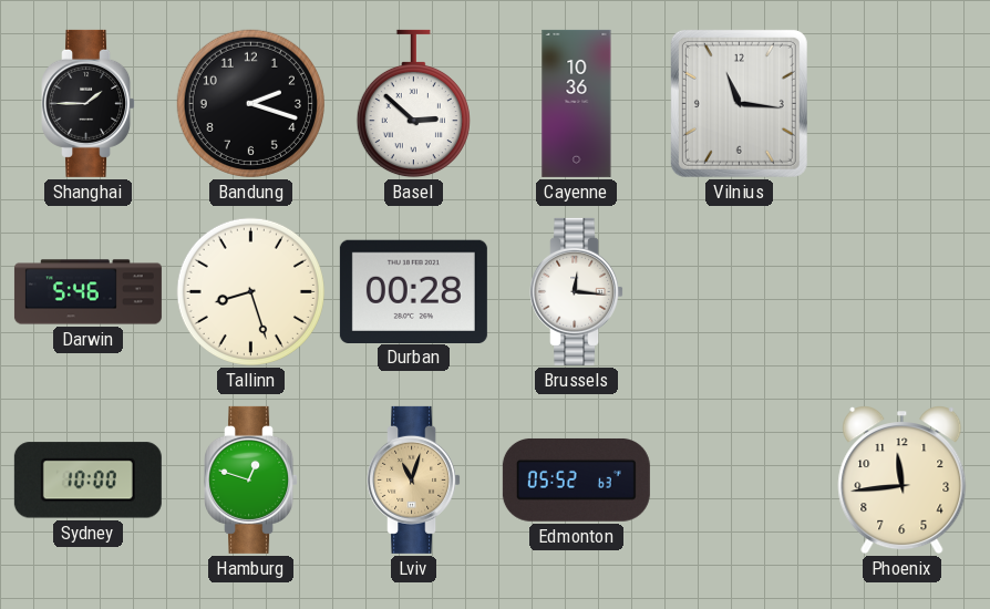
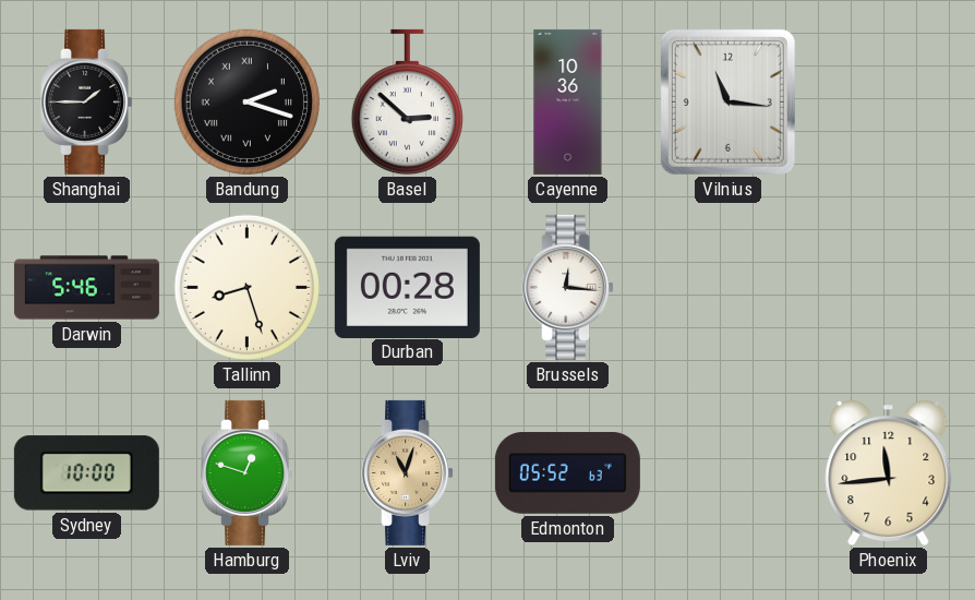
Bandung numerals: Arabic -> Roman
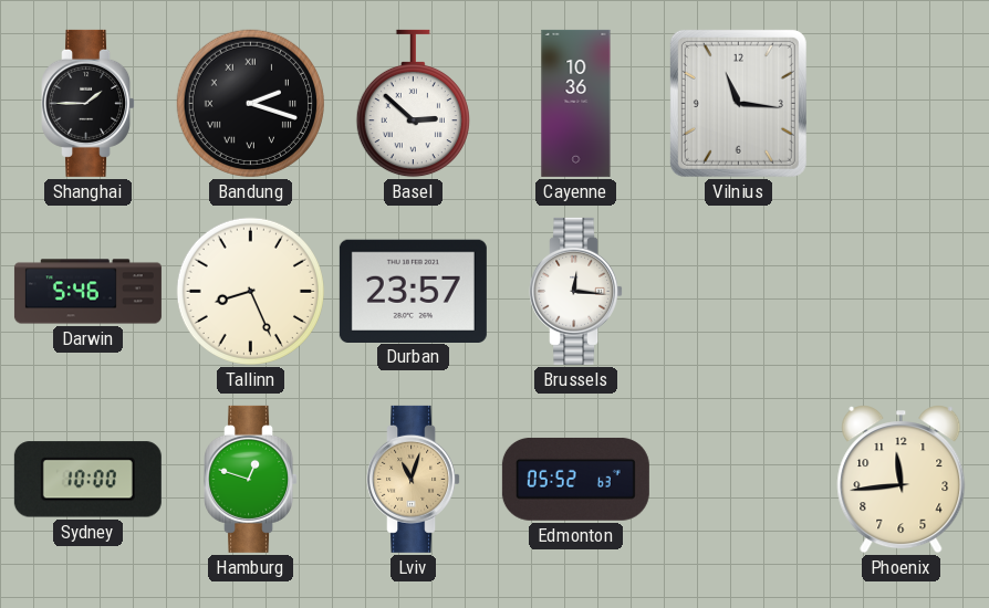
Tallinn: 8:27 -> 8:26
Durban: 00:28 -> 23:57
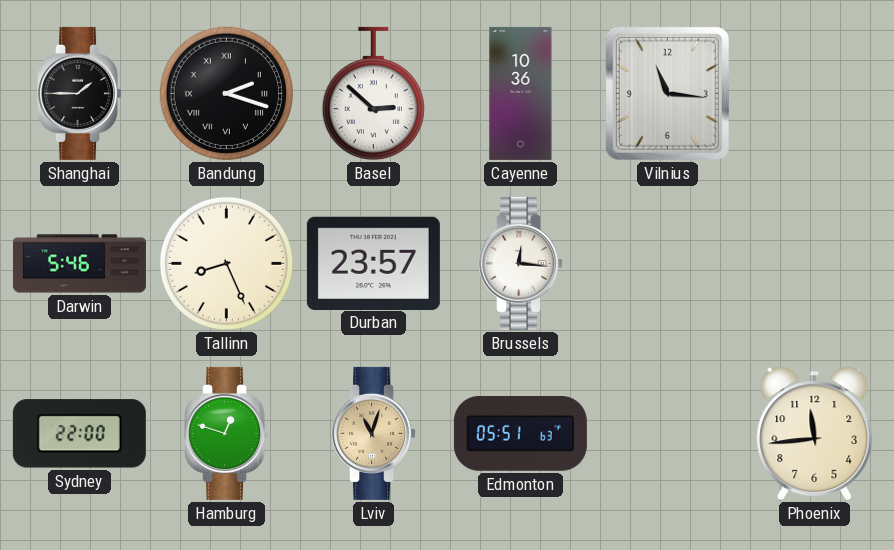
Sydney: 10:00 -> 22:00
Edmonton: 05:52 -> 05:51
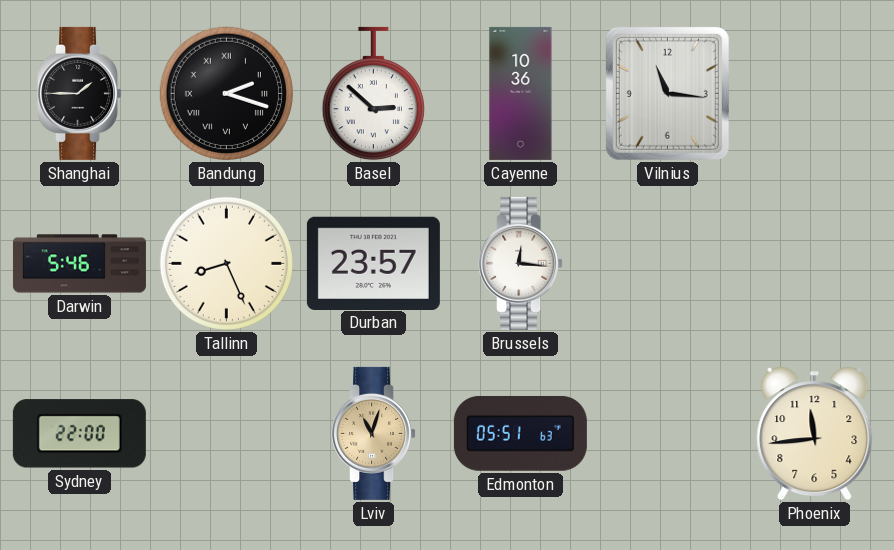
Hamburg: 12:48 -> none
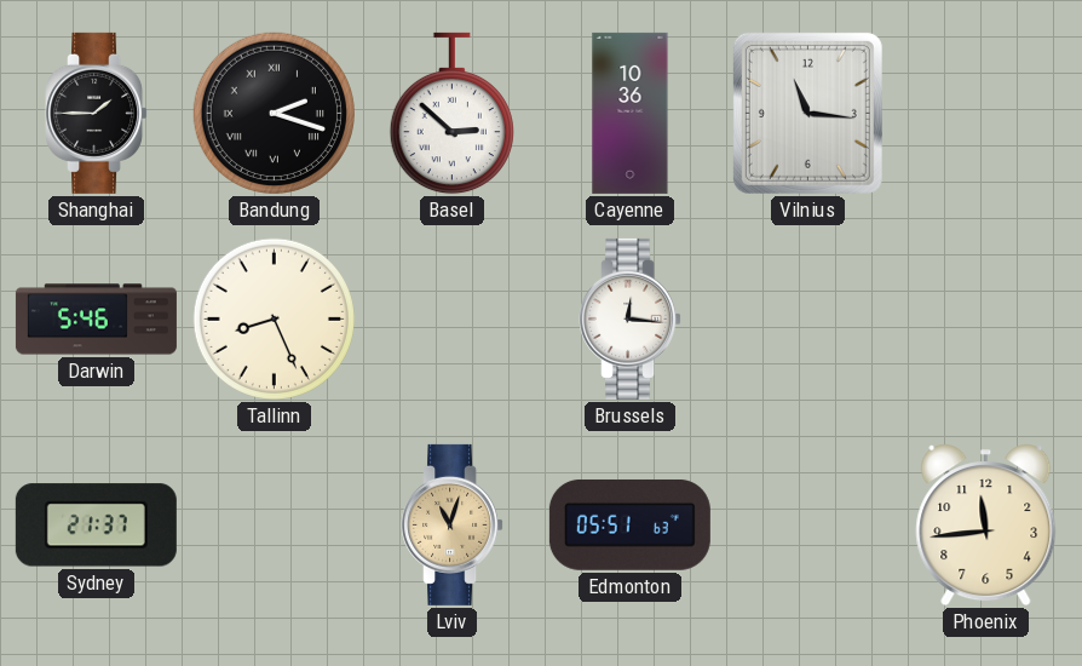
Durban: 23:57 -> none
Sydney: 22:00 -> 21:37
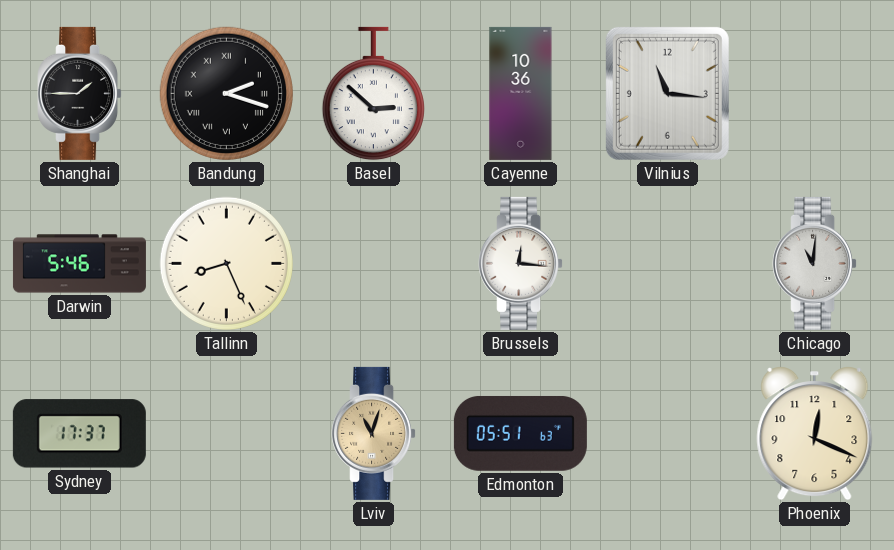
Chicago: none -> 11:01
Sydney: 21:37 -> 17:37
Phoenix: 11:44 -> 12:19
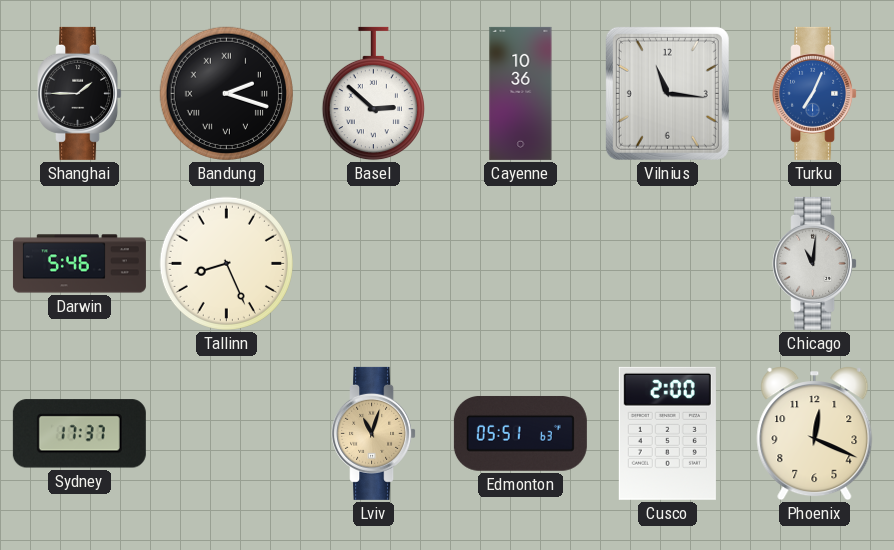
Turku: none -> 7:04
Brussels: 12:16 -> none
Cusco: none -> 2:00
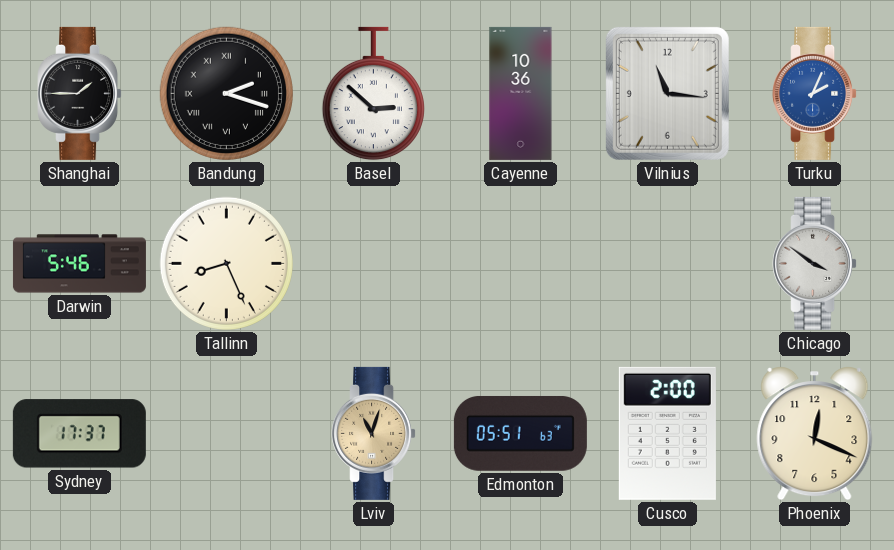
Turku: 7:04 -> 2:04
Chicago: 11:01 -> 3:51
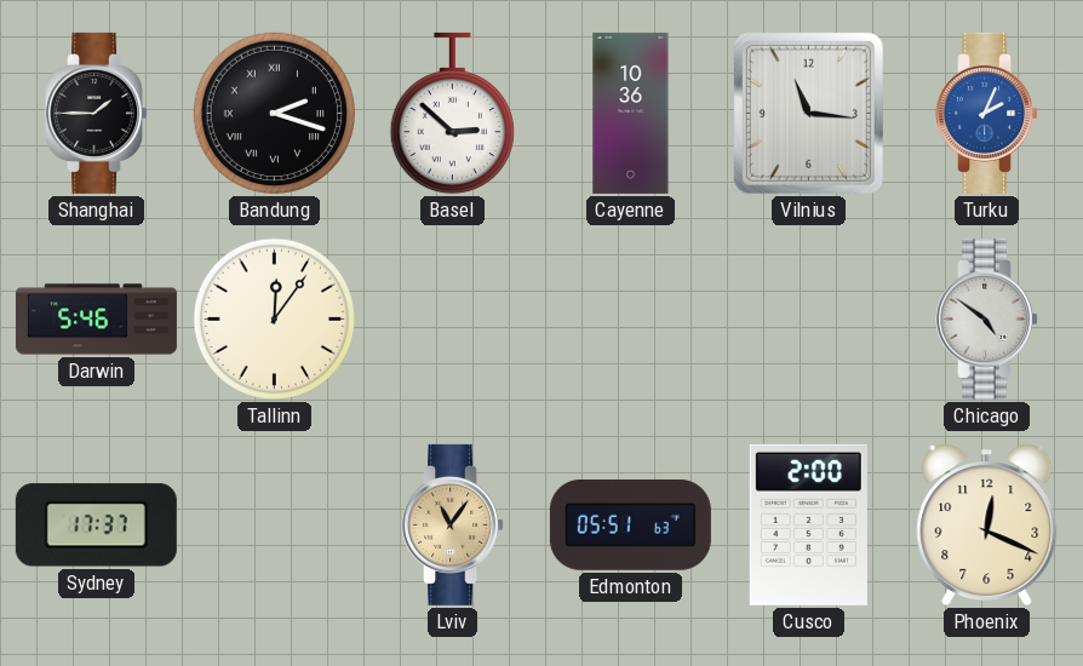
Tallinn: 8:26 -> 12:06
Chicago: 3:51 -> 4:51
Lviv: 11:03 -> 11:06
